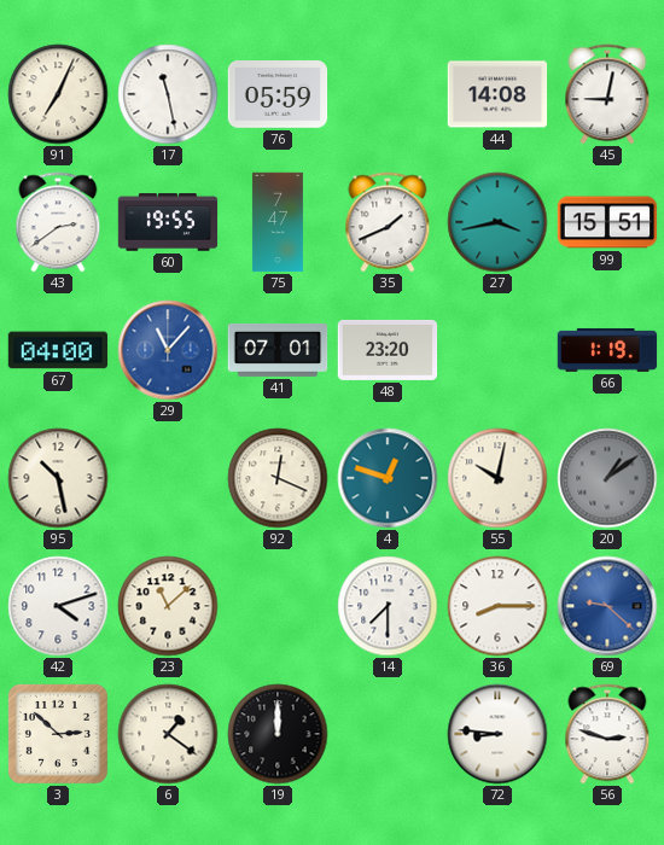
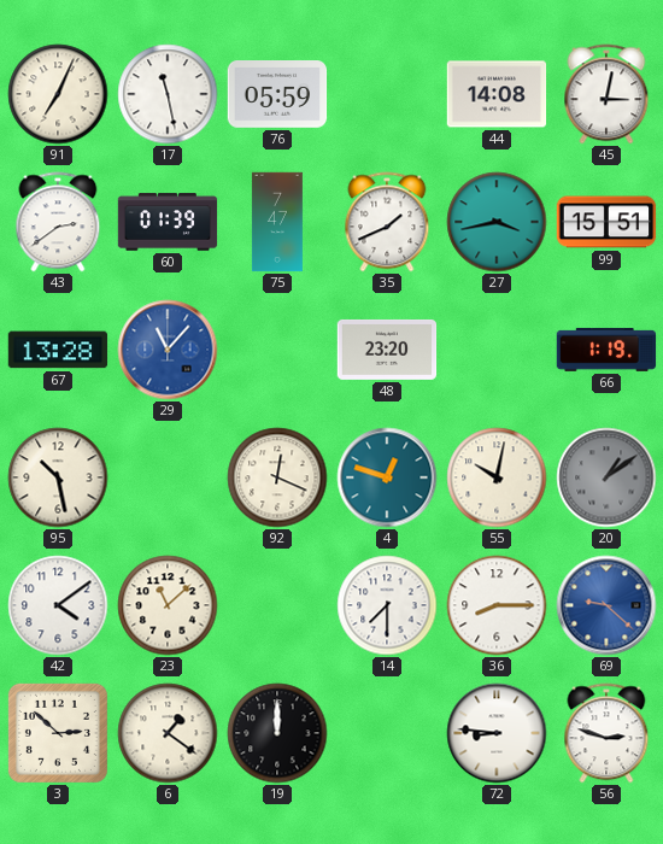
45: 9:02 -> 3:02
60: 19:55 -> 01:39
67: 04:00 -> 13:28
41: 07:01 -> none
42: 4:12 -> 4:09
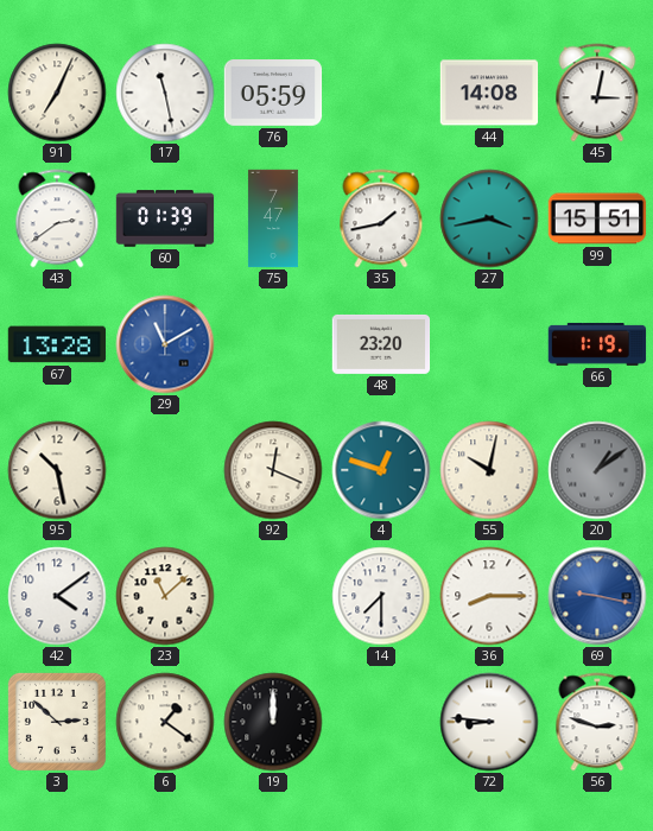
35: 1:41 -> 1:43
29: 11:07 -> 11:10
69: 9:22 -> 9:17
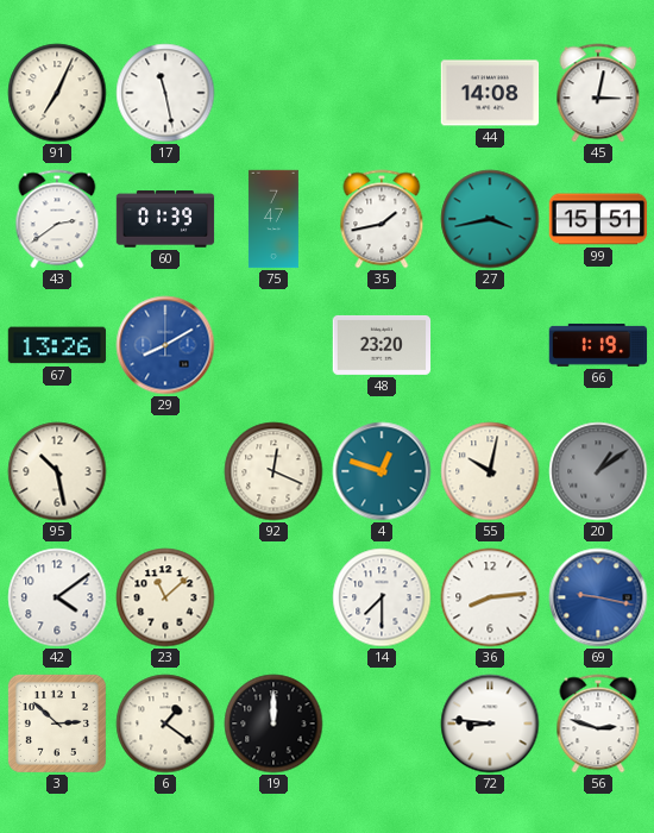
76: 05:59 -> none
67: 13:28 -> 13:26
29: 11:10 -> 8:10
36: 8:15 -> 8:14
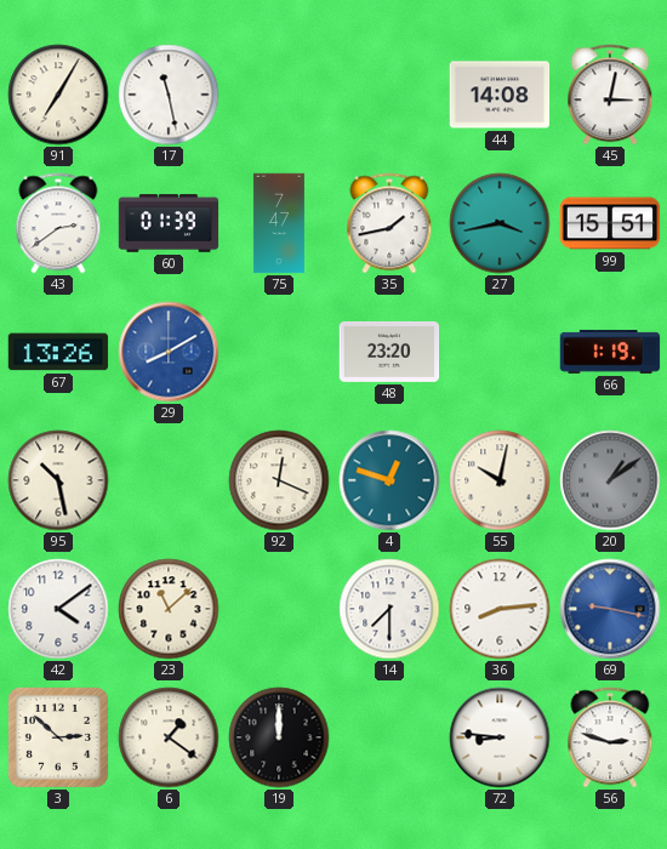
91: 7:04 -> 7:05
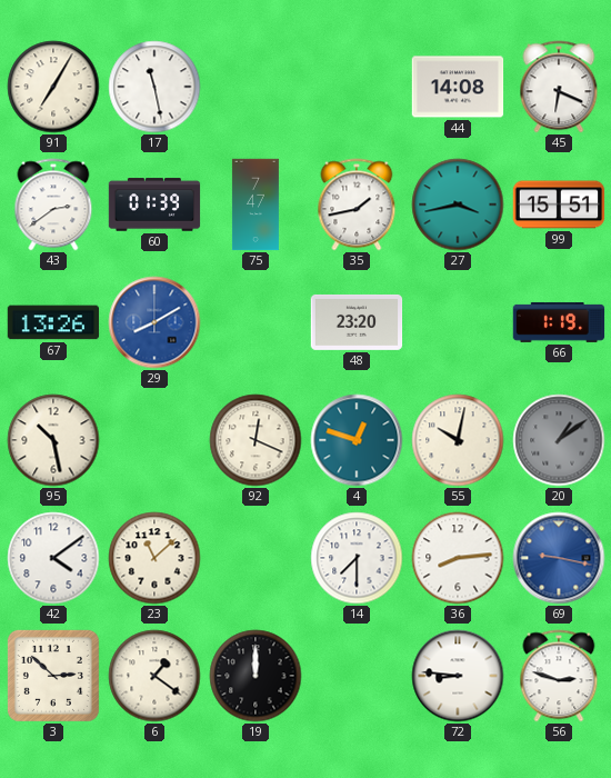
45: 3:02 -> 6:19
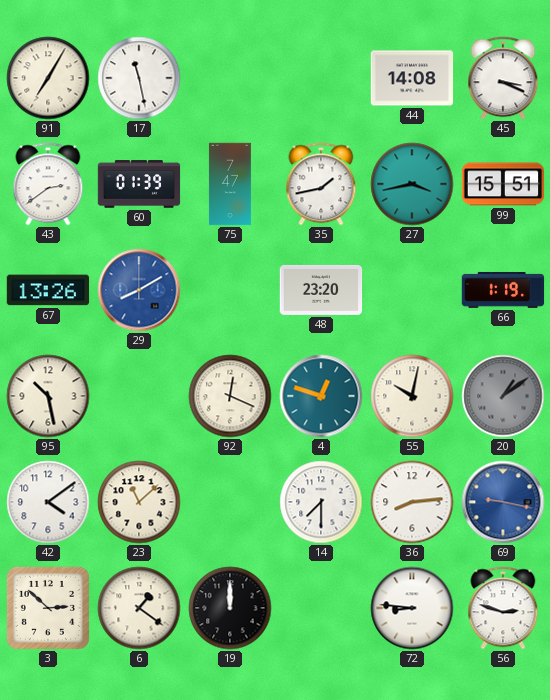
45: 6:19 -> 3:19
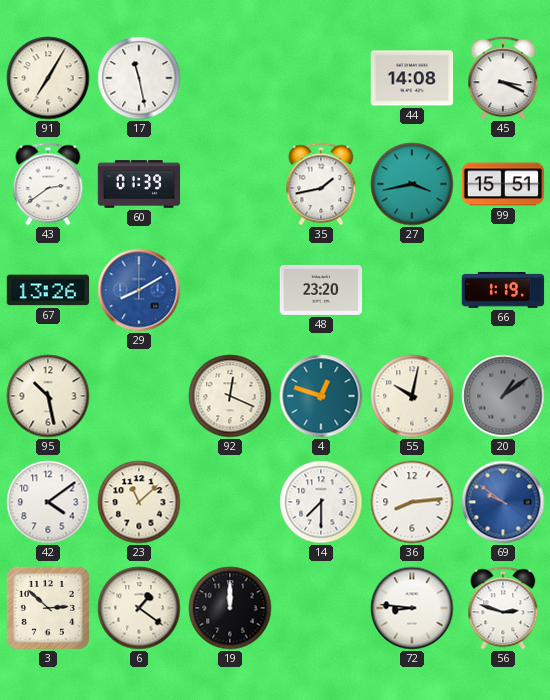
75: 7:47 -> none
69: 9:17 -> 9:51
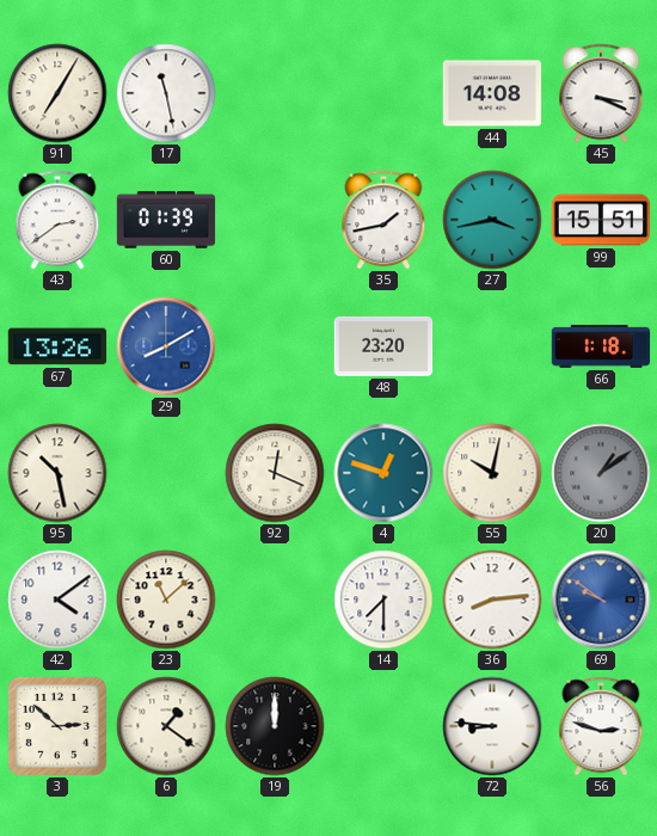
66: 1:19 -> 1:18
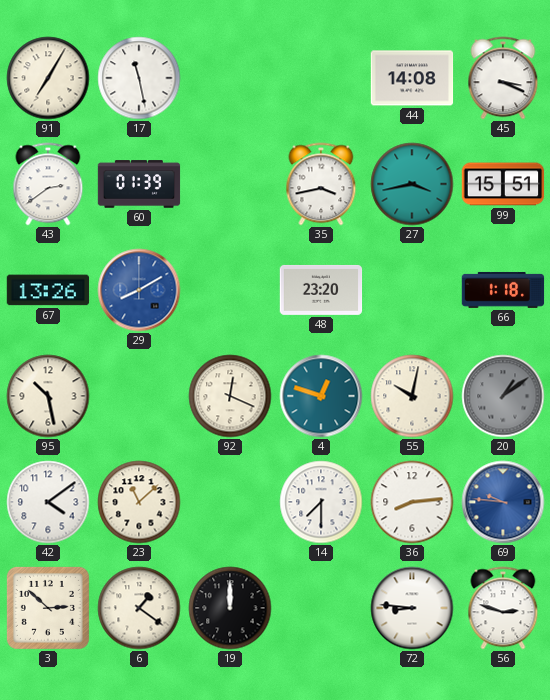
35: 1:43 -> 3:43
69: 9:51 -> 9:46
